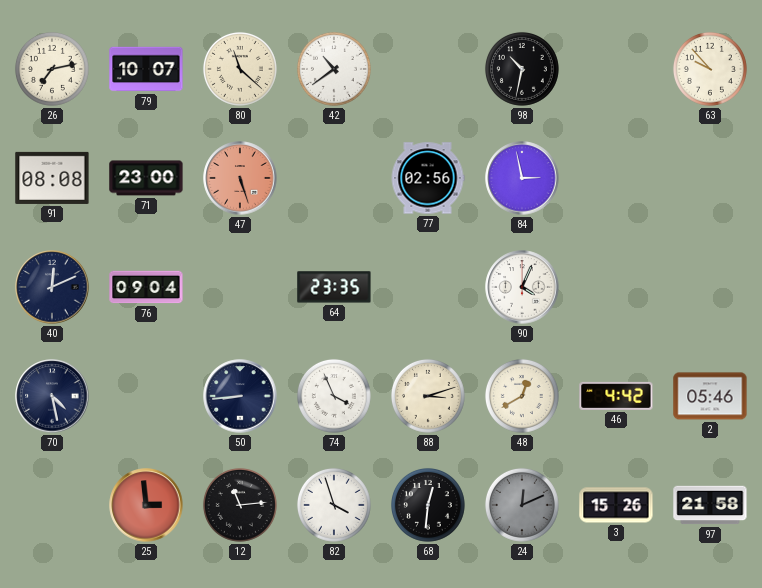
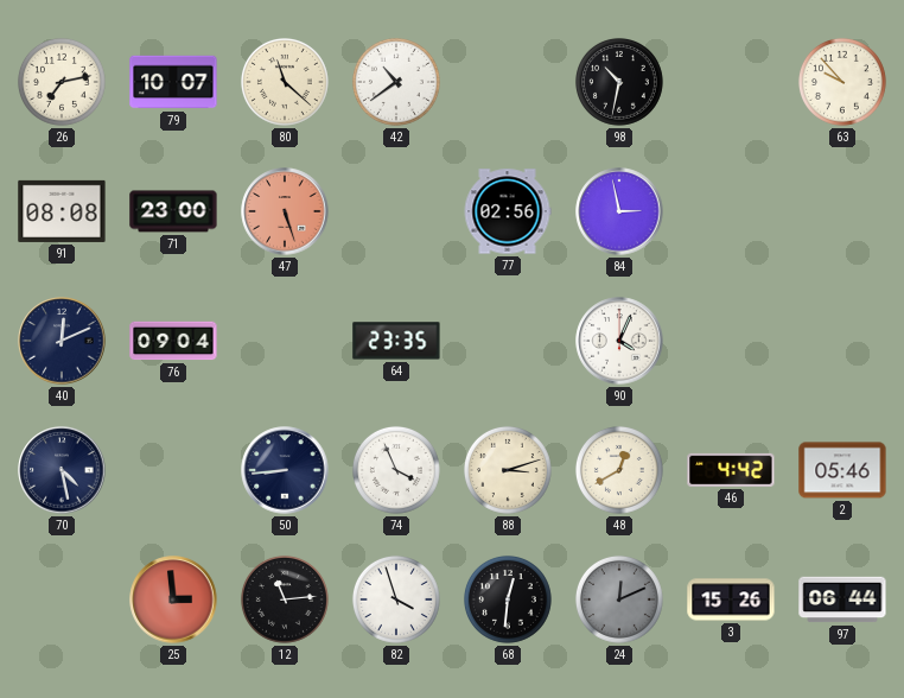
97: 21:58 -> 06:44
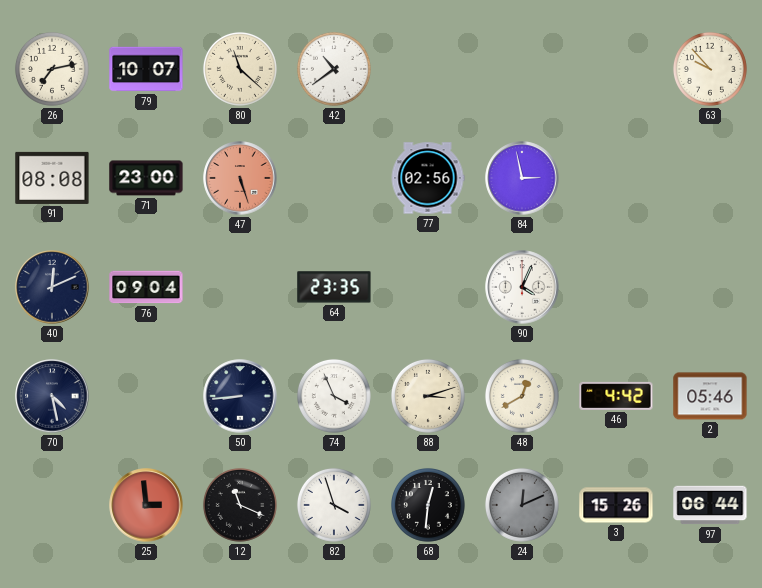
98: 10:32 -> none
12: 11:14 -> 11:19
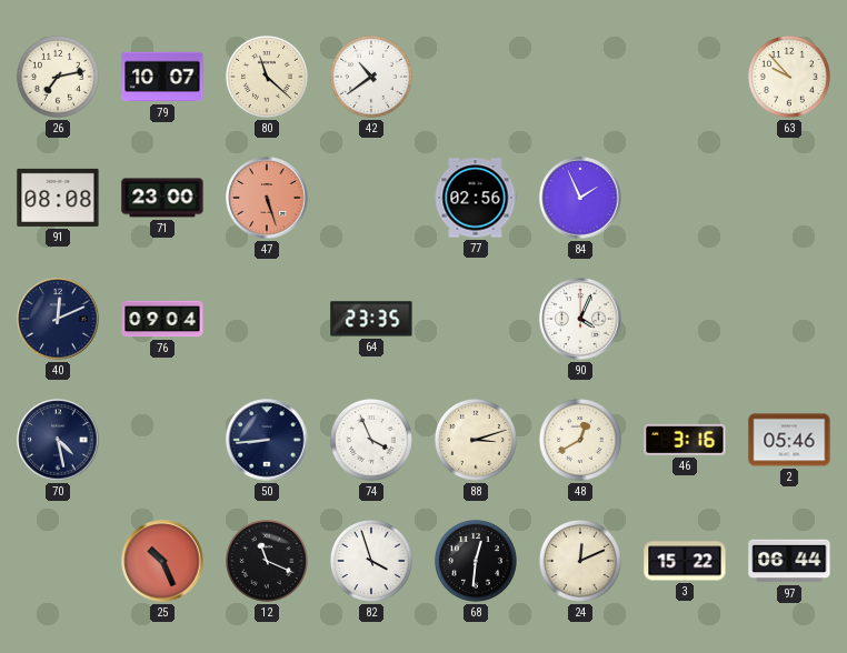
84: 2:58 -> 1:56
46: 4:42 -> 3:16
25: 2:59 -> 10:26
24 dial: grey -> cream
3: 15:26 -> 15:22
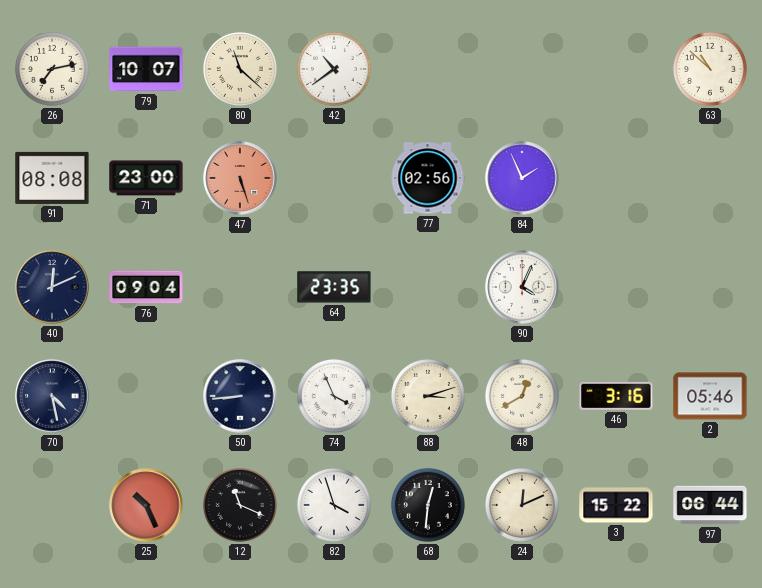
63: 9:53 -> 10:52
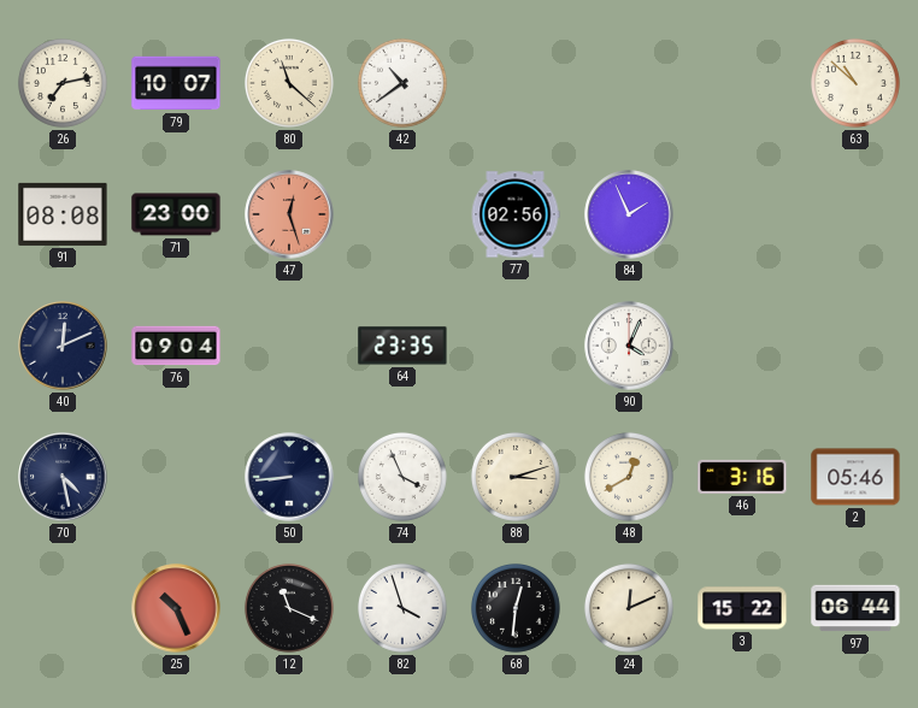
47: 5:27 -> 12:27
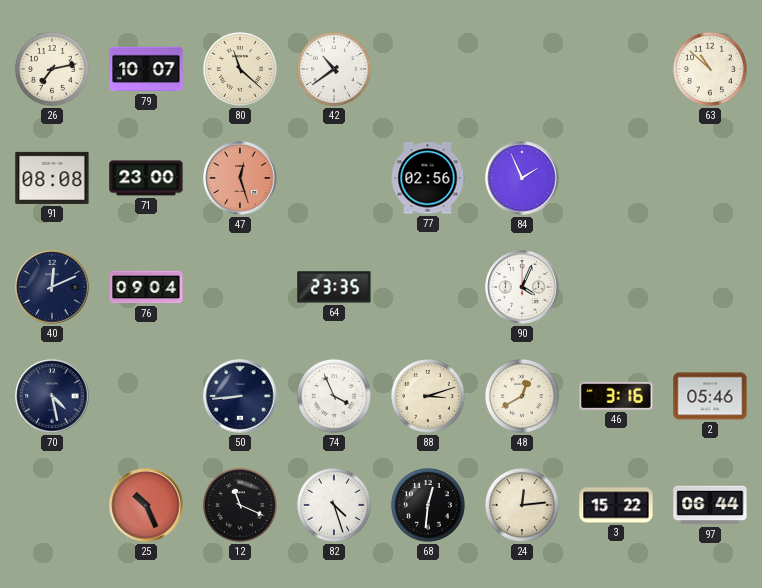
82: 3:57 -> 4:27
24: 12:11 -> 12:14
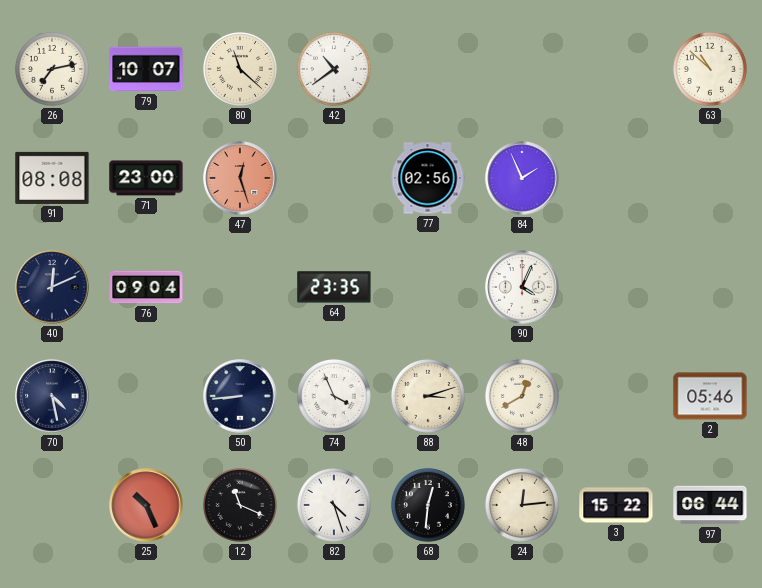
46: 3:16 -> none
